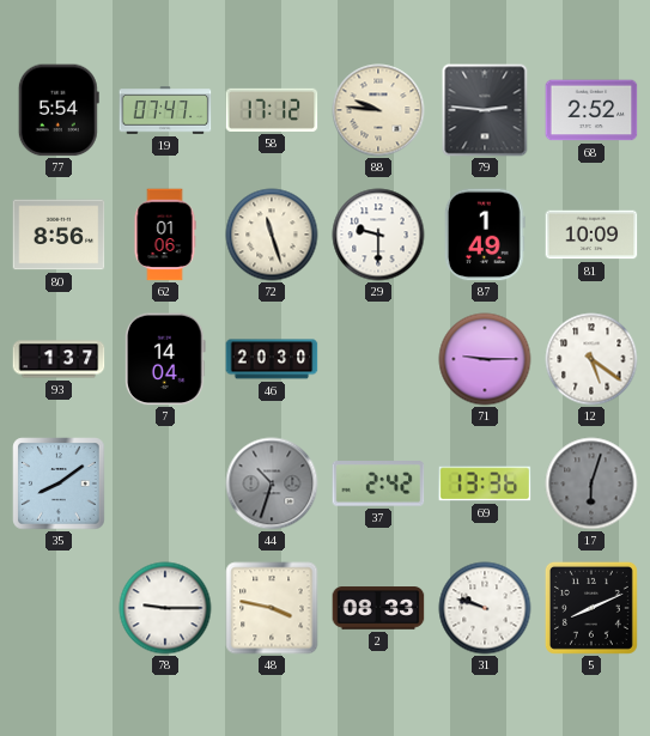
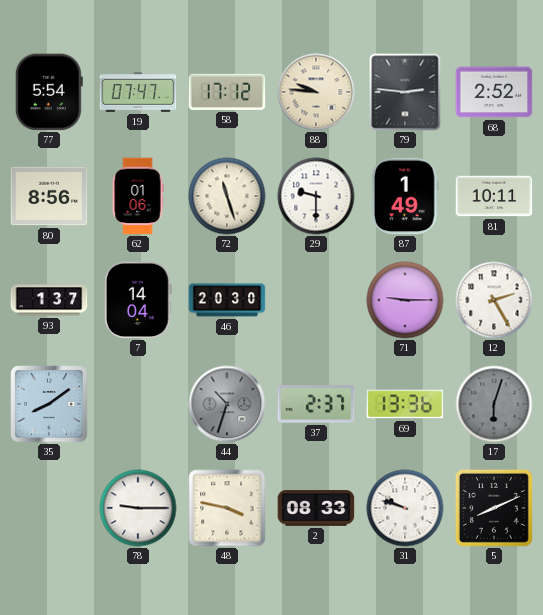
81: 10:09 -> 10:11
12: 5:21 -> 2:25
37: 2:42 -> 2:37
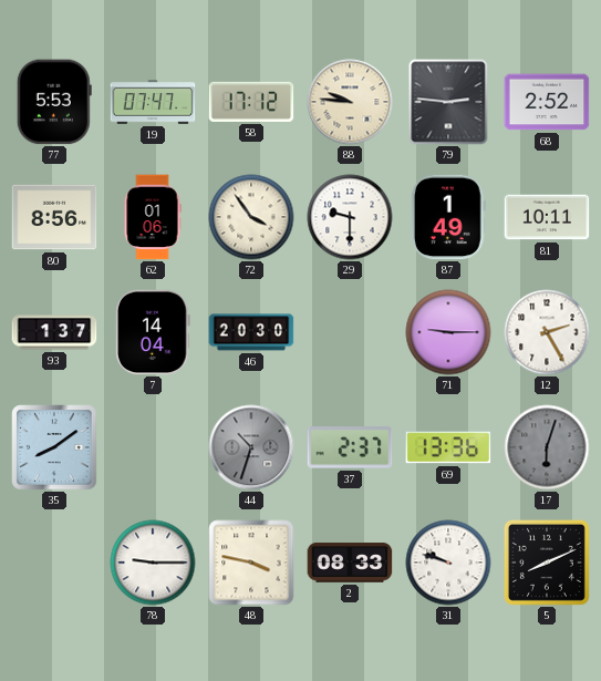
77: 5:54 -> 5:53
72: 11:27 -> 3:54
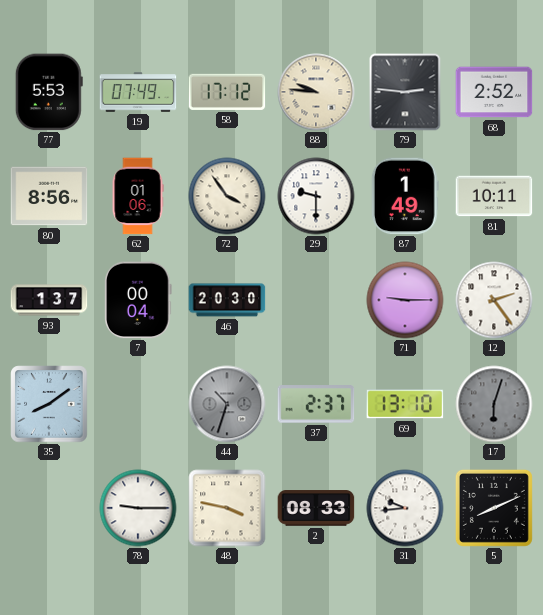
19: 07:47 -> 07:49
7: 14:04 -> 00:04
12: 2:25 -> 2:24
69: 13:36 -> 13:10
31: 9:48 -> 9:44
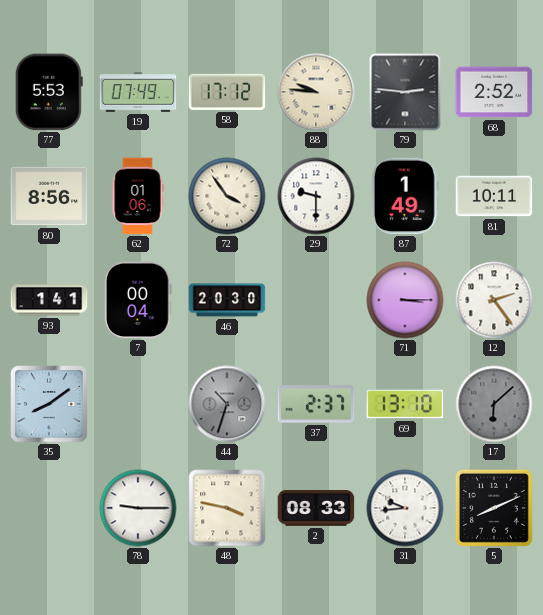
93: 1:37 -> 1:41
71: 9:15 -> 3:15
17: 6:03 -> 6:08
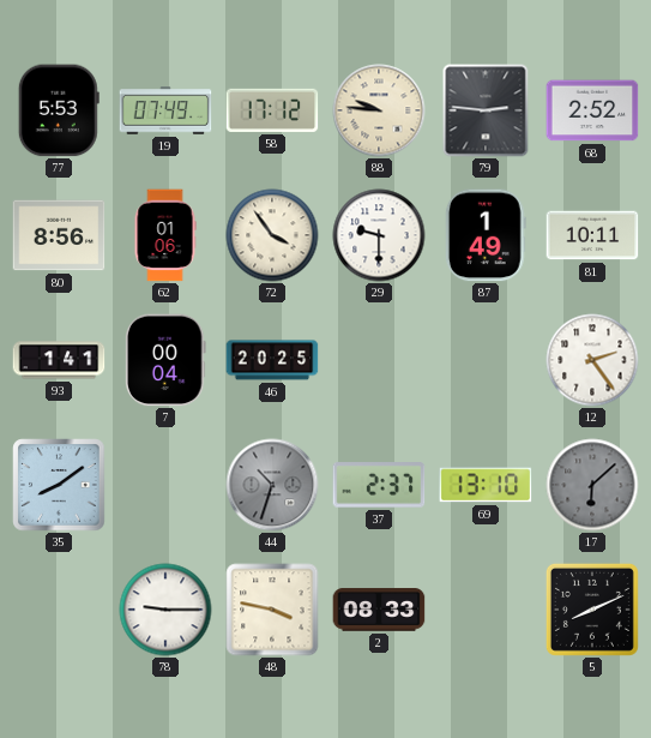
46: 20:30 -> 20:25
71: 3:15 -> none
31: 9:44 -> none
